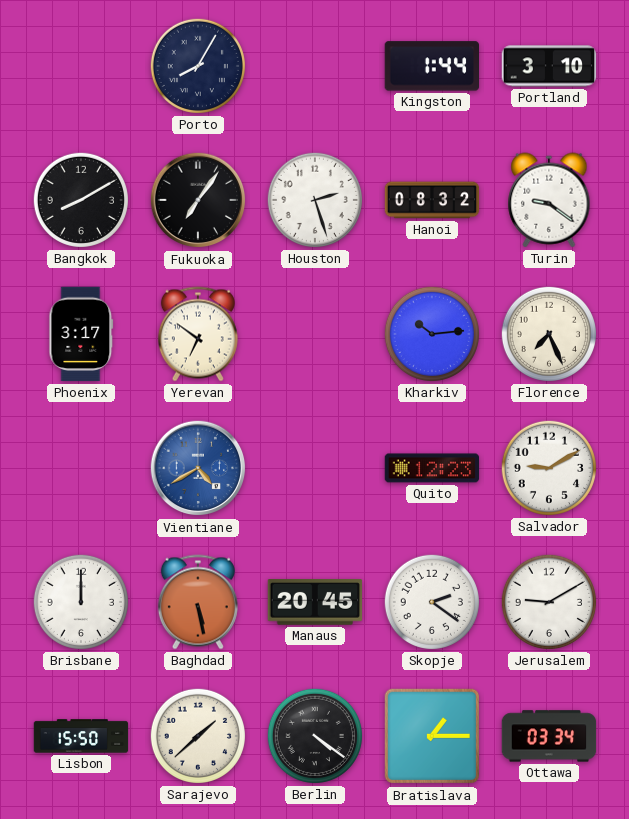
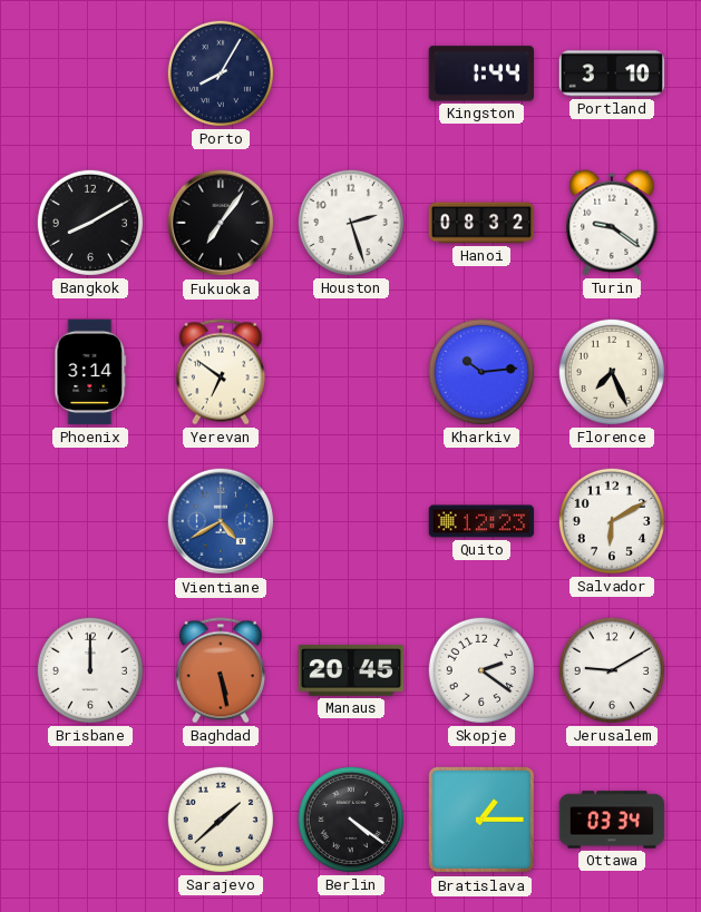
Phoenix: 3:17 -> 3:14
Salvador: 9:10 -> 6:10
Lisbon: 15:50 -> none
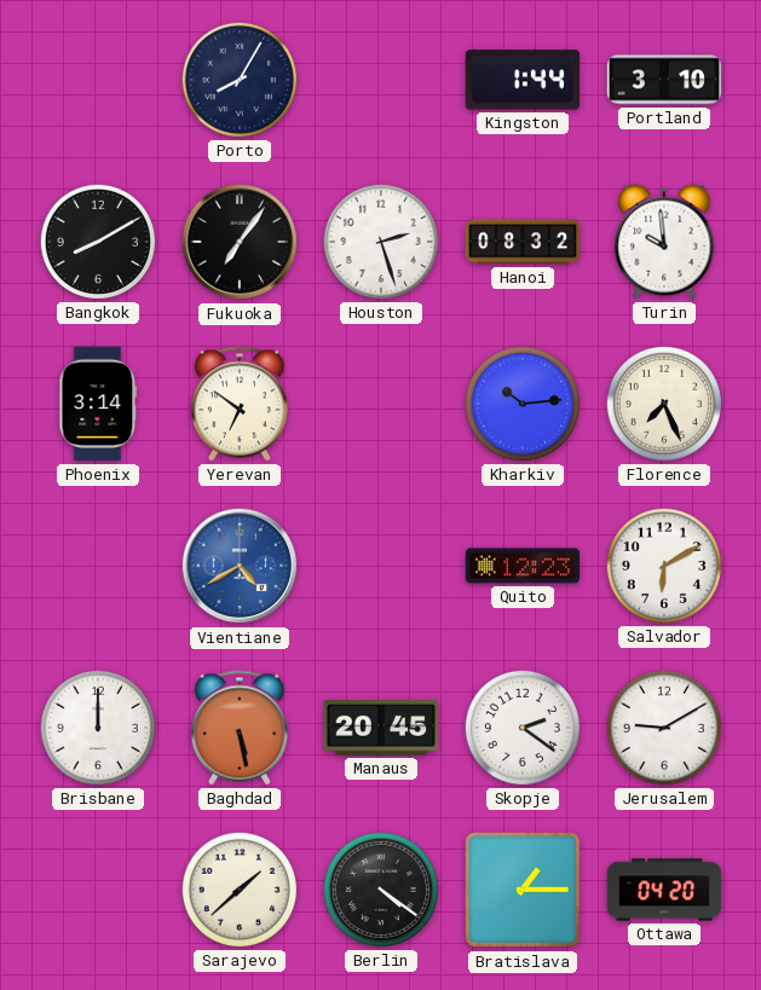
Turin: 9:21 -> 9:59
Ottawa: 03:34 -> 04:20
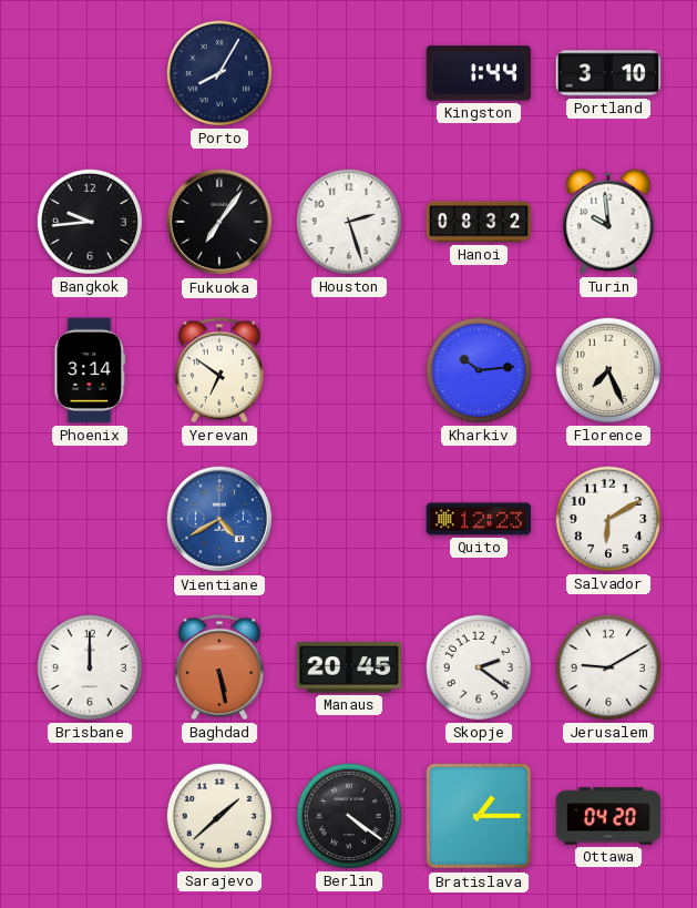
Bangkok: 8:10 -> 9:44
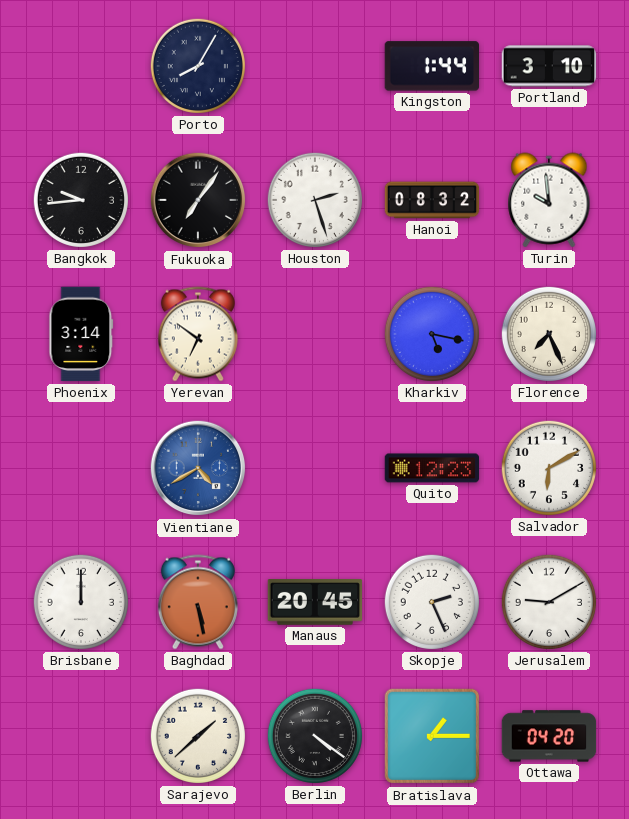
Kharkiv: 10:14 -> 5:17
Skopje: 2:21 -> 2:26
